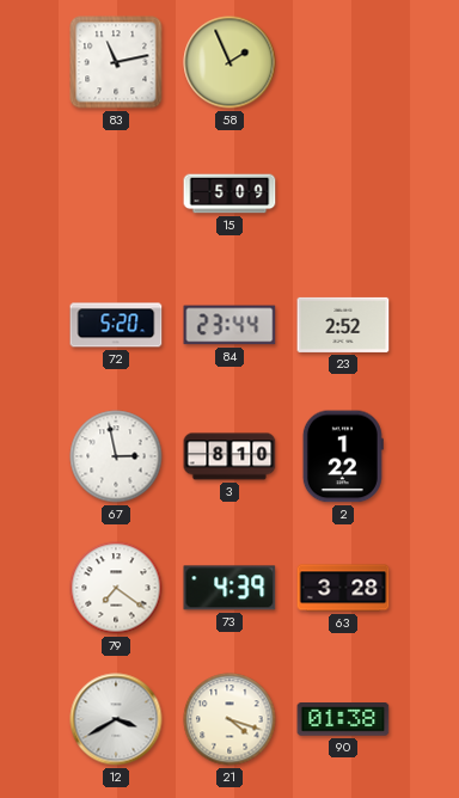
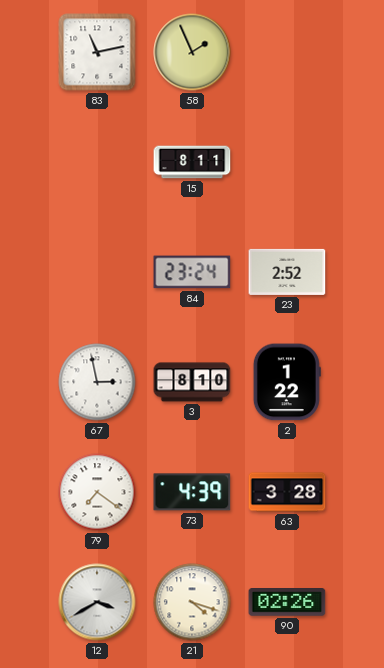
15: 5:09 -> 8:11
72: 5:20 -> none
84: 23:44 -> 23:24
90: 01:38 -> 02:26
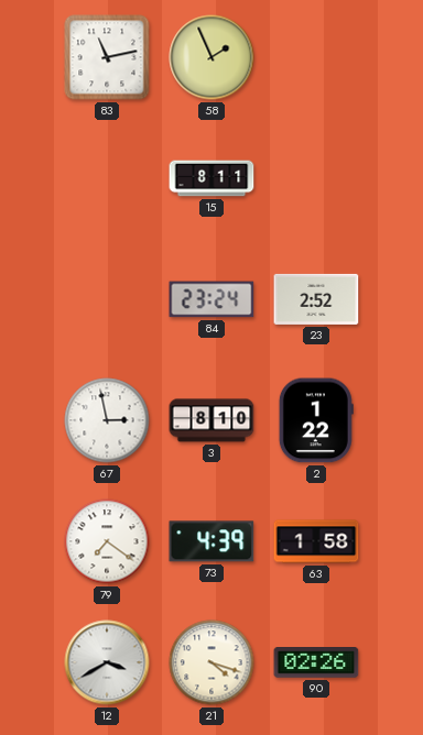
63: 3:28 -> 1:58
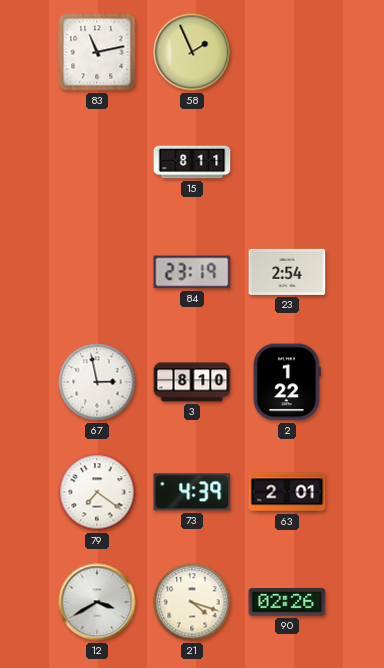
84: 23:24 -> 23:19
23: 2:52 -> 2:54
63: 1:58 -> 2:01
